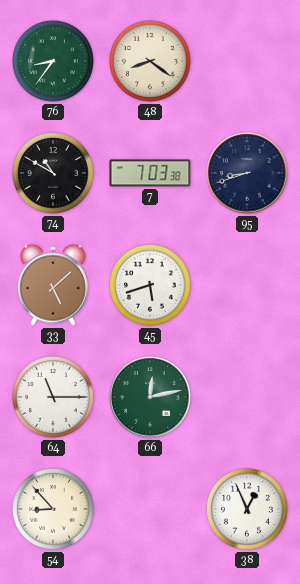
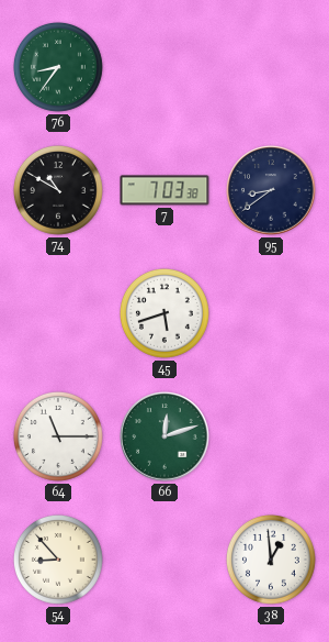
48: 8:21 -> none
95: 8:42 -> 8:39
33: 5:08 -> none
66: 12:13 -> 12:12
38: 12:56 -> 12:59
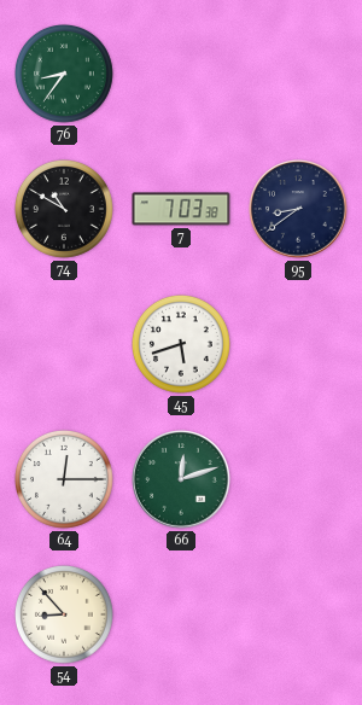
64: 11:15 -> 12:15
38: 12:59 -> none
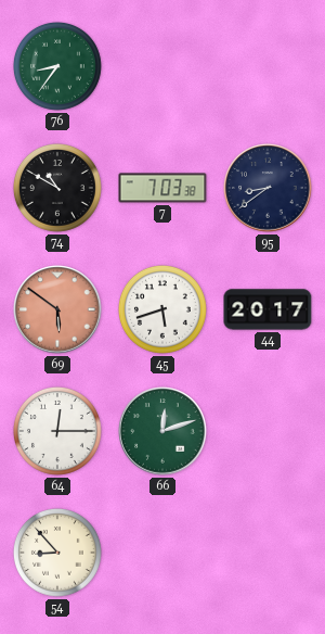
69: none -> 5:51
44: none -> 20:17
